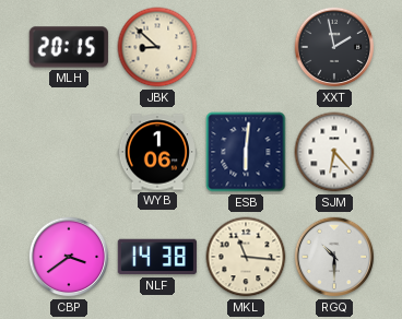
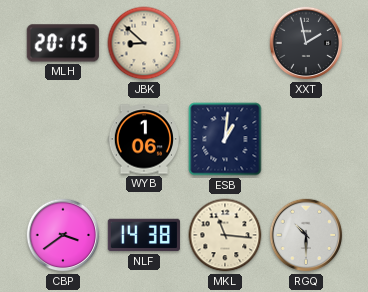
ESB: 6:01 -> 1:01
SJM: 6:23 -> none
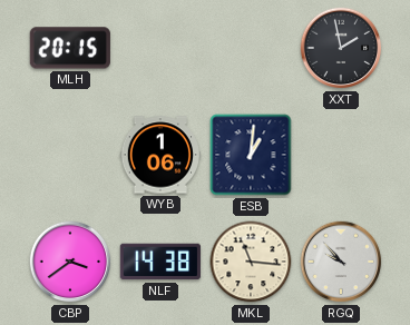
JBK: 8:52 -> none
RGQ: 10:30 -> 9:53
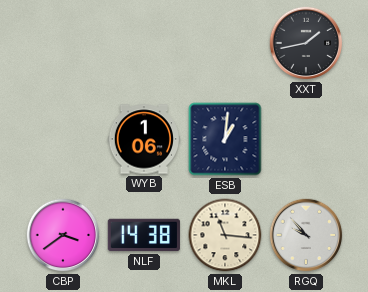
MLH: 20:15 -> none
XXT: 1:58 -> 1:43
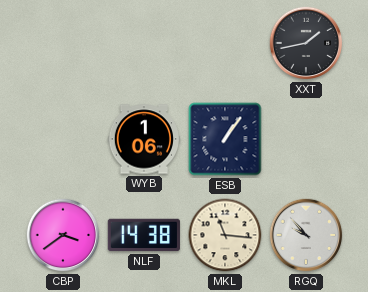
ESB: 1:01 -> 1:06
